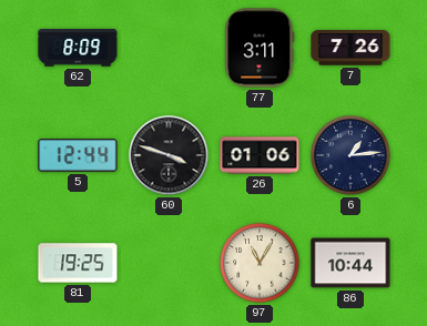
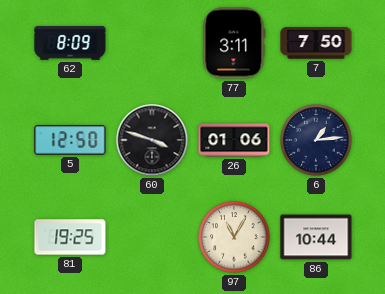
7: 7:26 -> 7:50
5: 12:44 -> 12:50
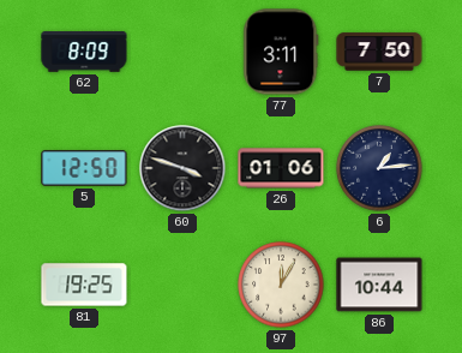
97: 11:05 -> 12:05
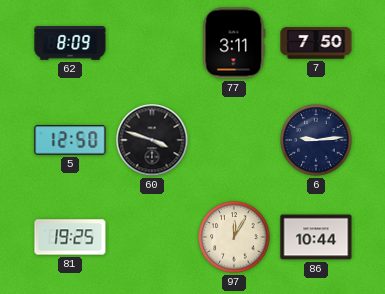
26: 01:06 -> none
6: 1:14 -> 9:14
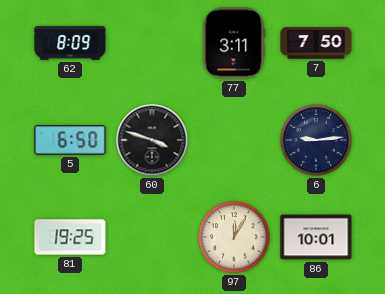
5: 12:50 -> 6:50
86: 10:44 -> 10:01
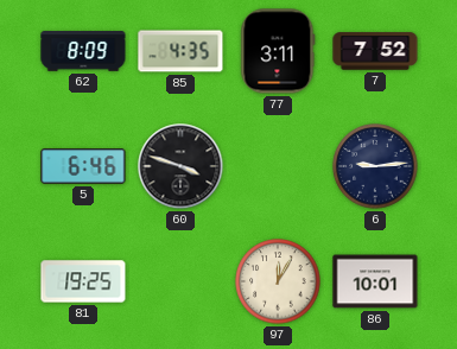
85: none -> 4:35
7: 7:50 -> 7:52
5: 6:50 -> 6:46
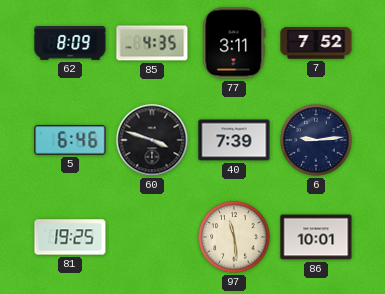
40: none -> 7:39
97: 12:05 -> 11:29
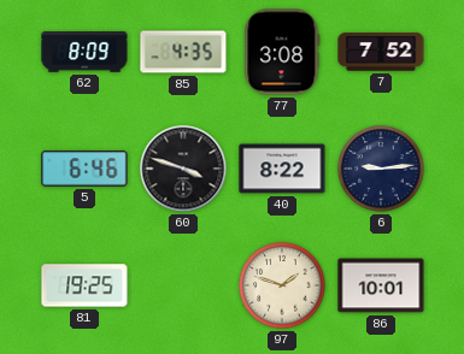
77: 3:11 -> 3:08
40: 7:39 -> 8:22
97: 11:29 -> 1:48
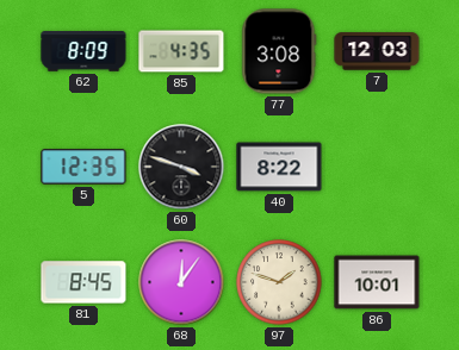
7: 7:52 -> 12:03
5: 6:46 -> 12:35
6: 9:14 -> none
81: 19:25 -> 8:45
68: none -> 12:06
